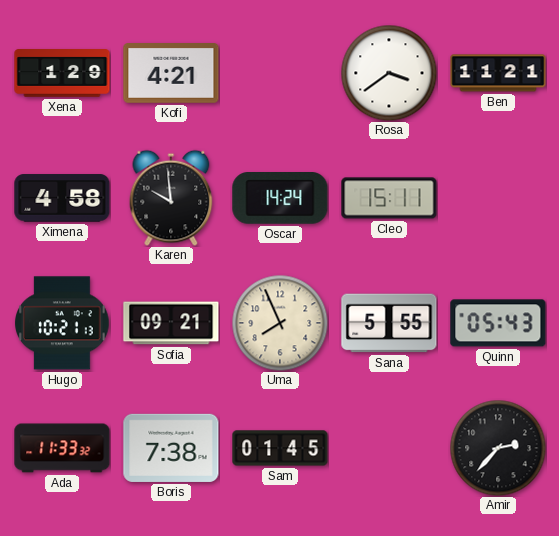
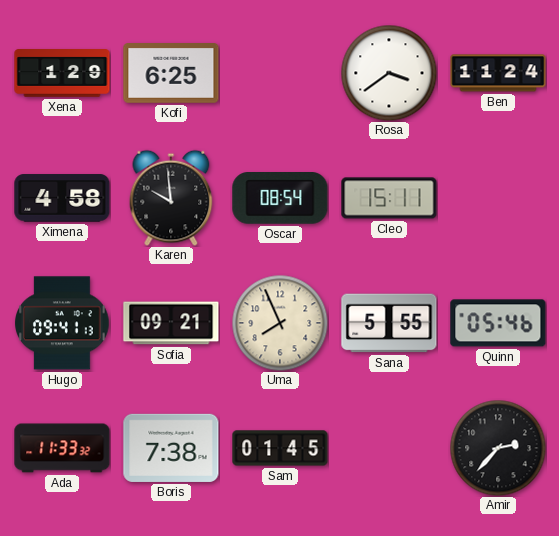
Kofi: 4:21 -> 6:25
Ben: 11:21 -> 11:24
Oscar: 14:24 -> 08:54
Hugo: 10:21 -> 09:41
Quinn: 05:43 -> 05:46
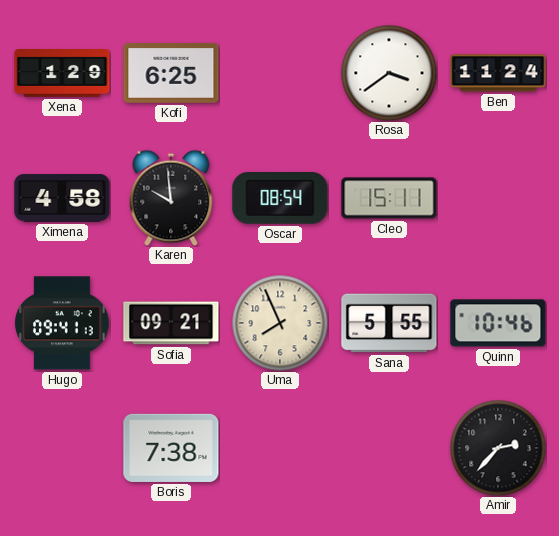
Quinn: 05:46 -> 10:46
Ada: 11:33 -> none
Sam: 01:45 -> none
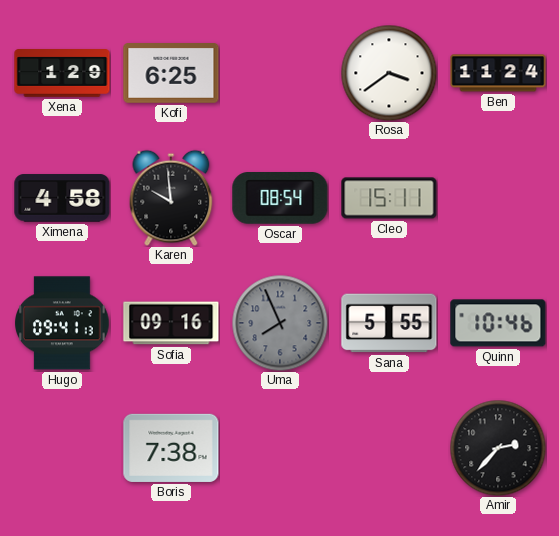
Sofia: 09:21 -> 09:16
Uma dial: cream -> grey
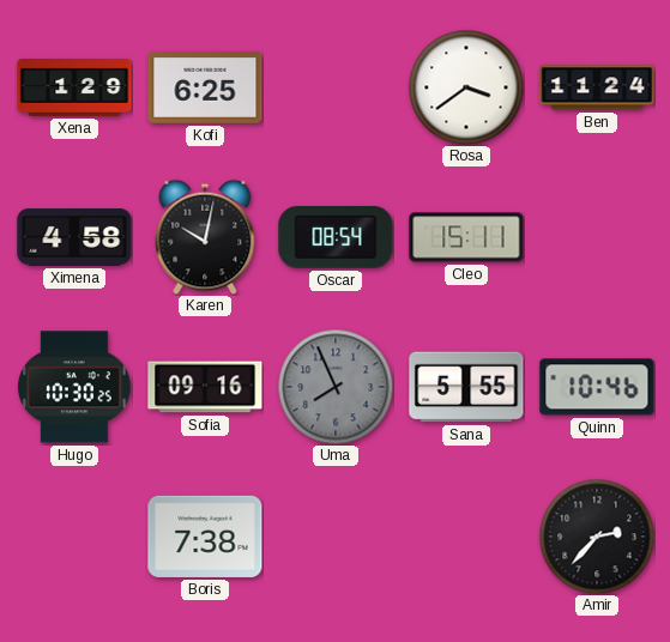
Karen: 9:59 -> 10:02
Hugo: 09:41 -> 10:30
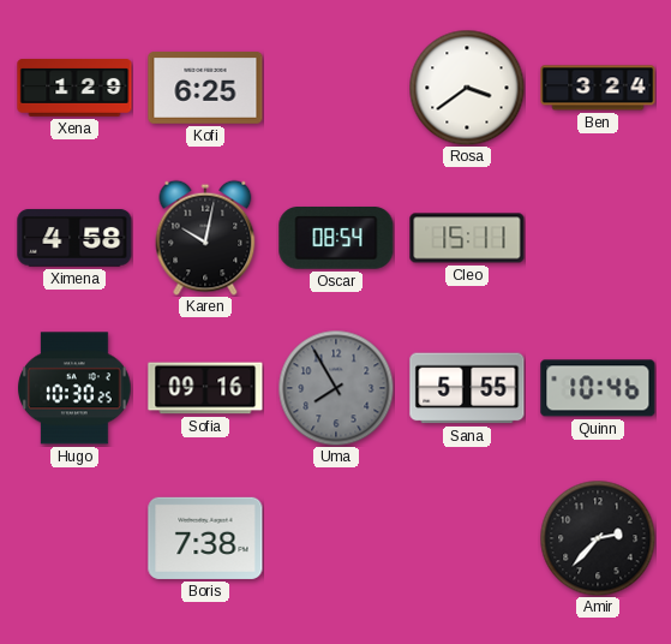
Ben: 11:24 -> 3:24
Uma: 7:56 -> 7:55
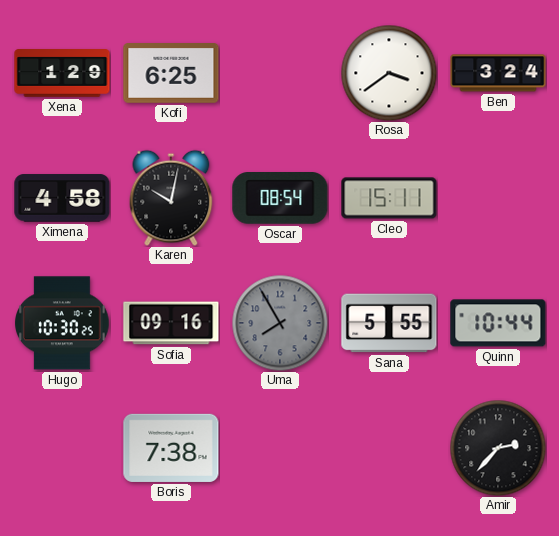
Quinn: 10:46 -> 10:44
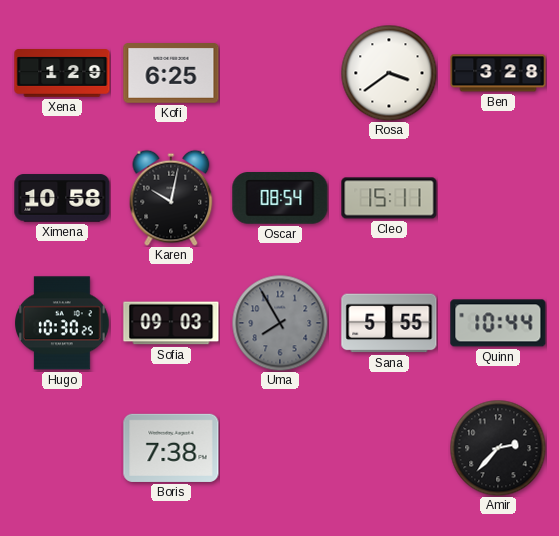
Ben: 3:24 -> 3:28
Ximena: 4:58 -> 10:58
Sofia: 09:16 -> 09:03
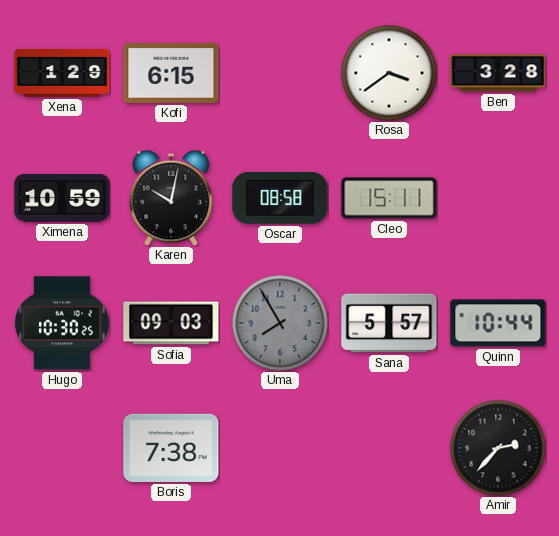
Kofi: 6:25 -> 6:15
Ximena: 10:58 -> 10:59
Oscar: 08:54 -> 08:58
Sana: 5:55 -> 5:57
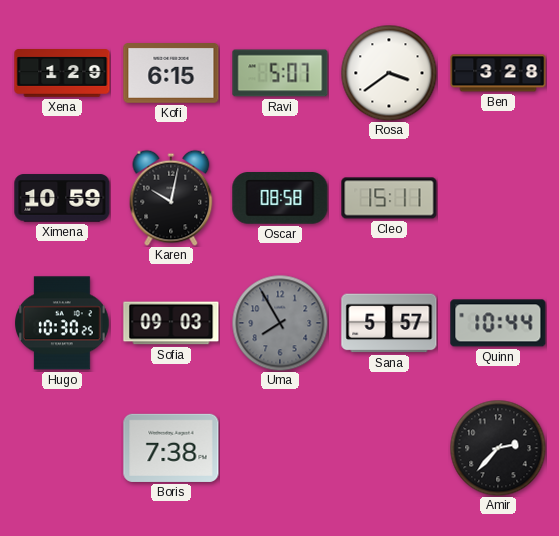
Ravi: none -> 5:07
